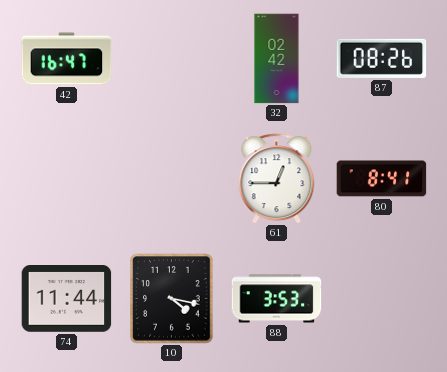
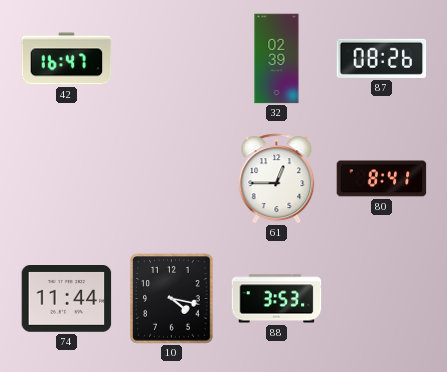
32: 02:42 -> 02:39
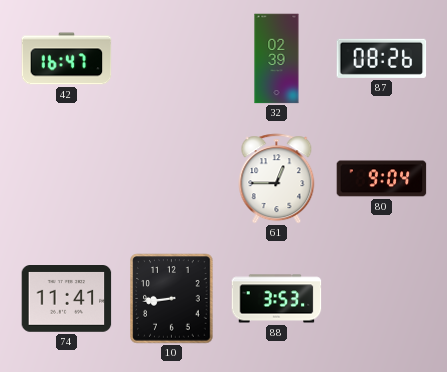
80: 8:41 -> 9:04
74: 11:44 -> 11:41
10: 4:17 -> 8:44
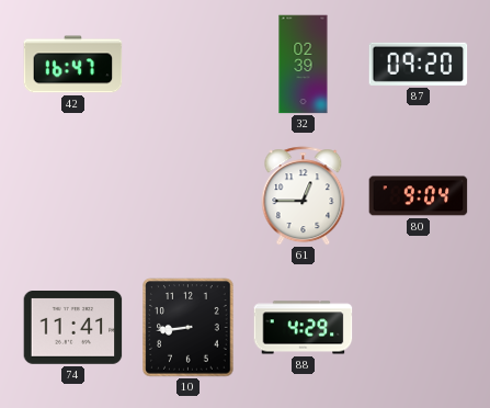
87: 08:26 -> 09:20
88: 3:53 -> 4:29
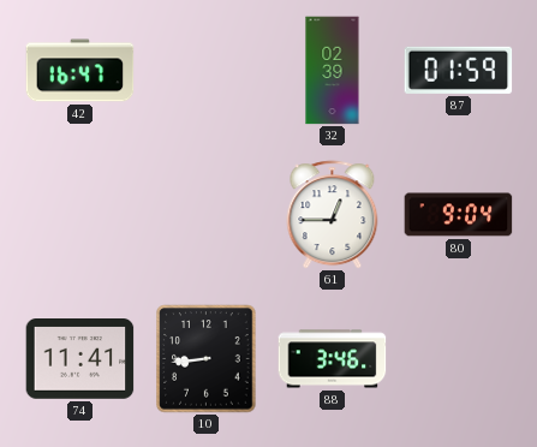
87: 09:20 -> 01:59
88: 4:29 -> 3:46
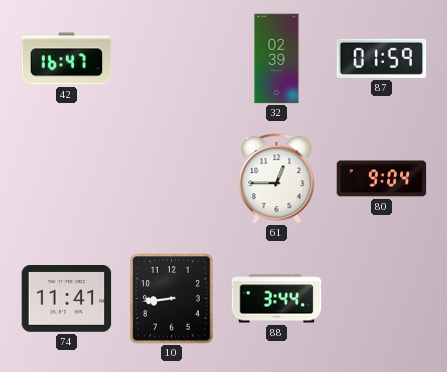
88: 3:46 -> 3:44
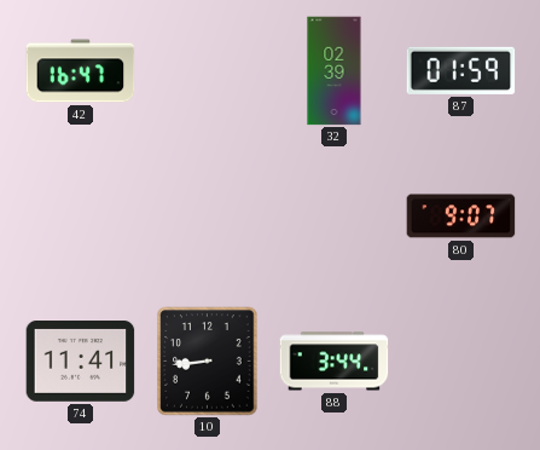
61: 12:45 -> none
80: 9:04 -> 9:07
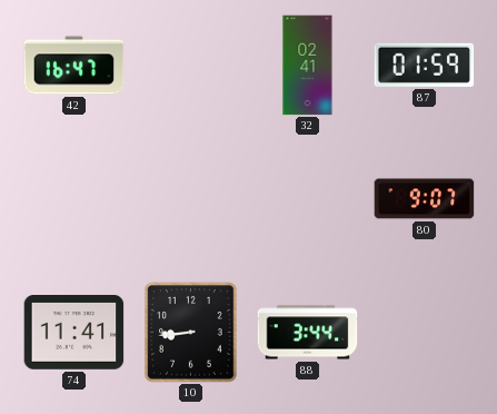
32: 02:39 -> 02:41
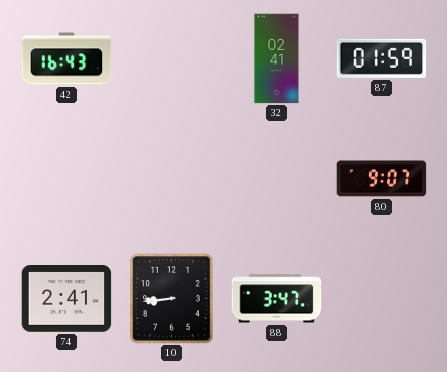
42: 16:47 -> 16:43
74: 11:41 -> 2:41
88: 3:44 -> 3:47
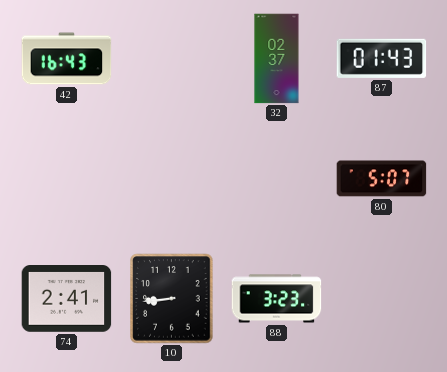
32: 02:41 -> 02:37
87: 01:59 -> 01:43
80: 9:07 -> 5:07
88: 3:47 -> 3:23
